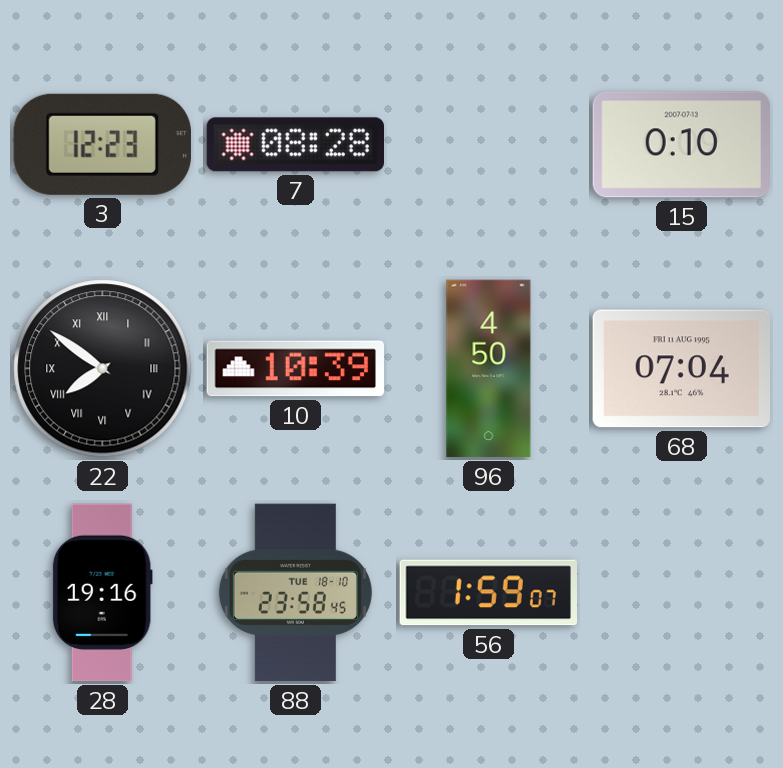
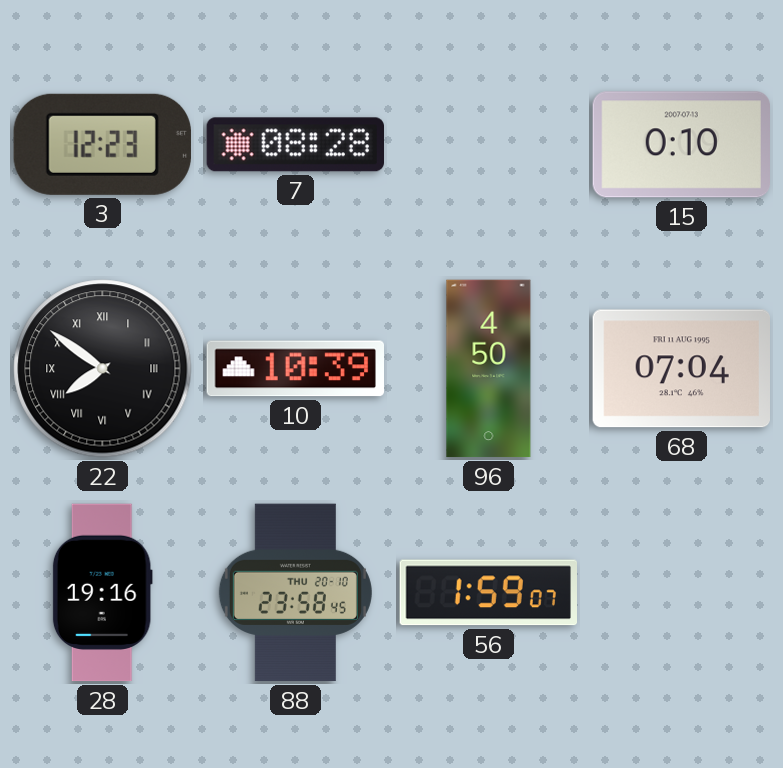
88 date: TUE 18-10 -> THU 20-10
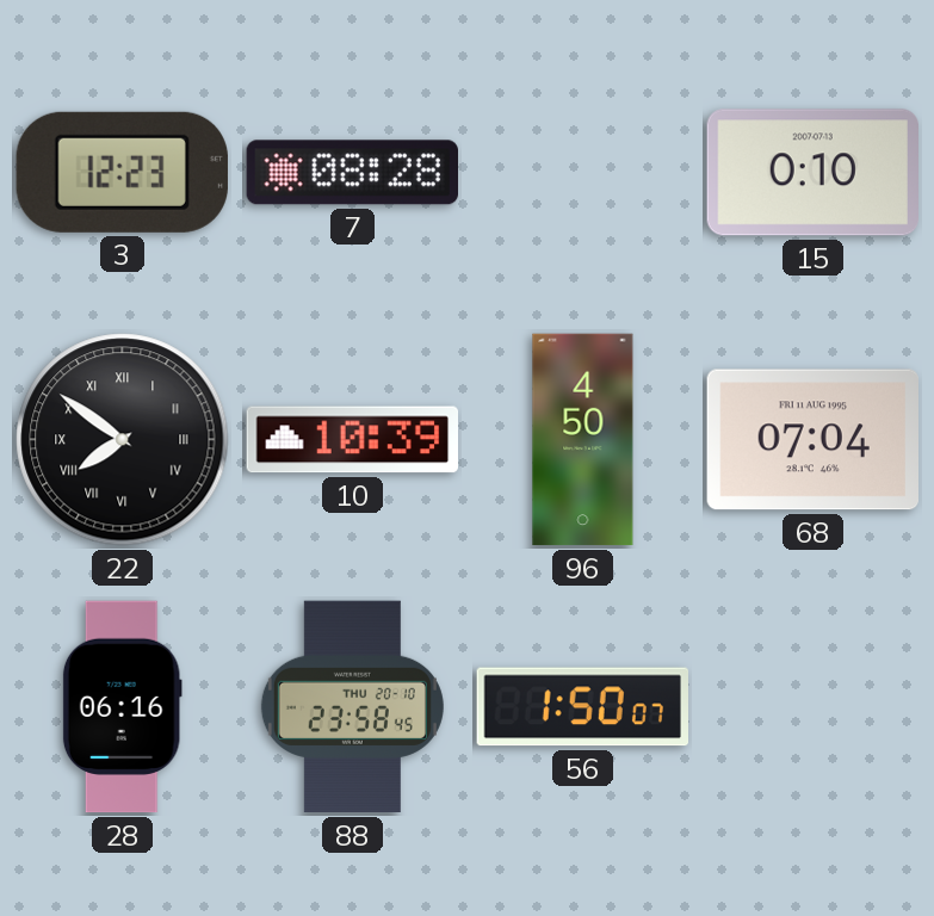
28: 19:16 -> 06:16
56: 1:59 -> 1:50
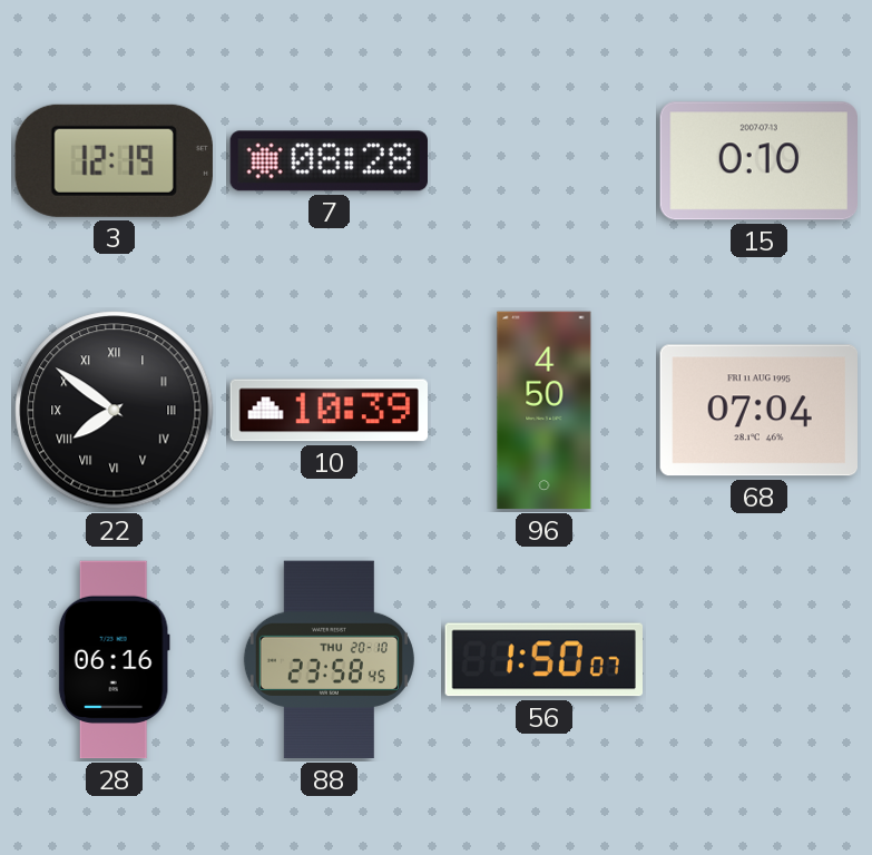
3: 12:23 -> 12:19
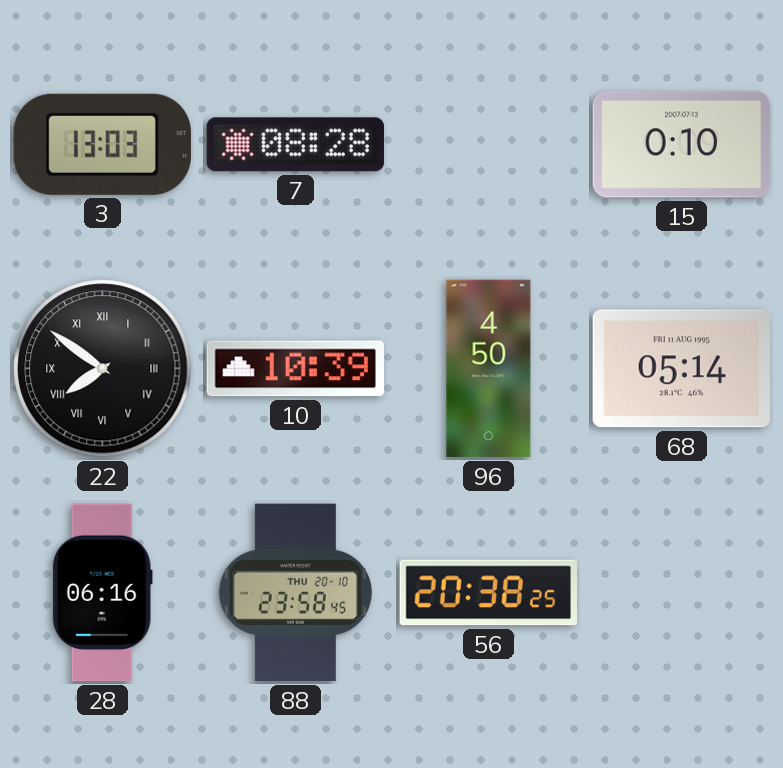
3: 12:19 -> 13:03
68: 07:04 -> 05:14
56: 1:50 -> 20:38
